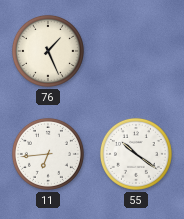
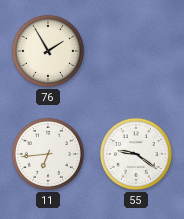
76: 1:26 -> 1:55
55: 10:21 -> 9:21
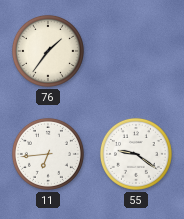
76: 1:55 -> 1:36
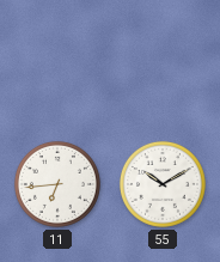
76: 1:36 -> none
55: 9:21 -> 10:10
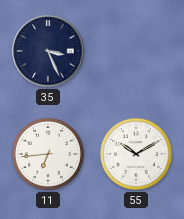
35: none -> 3:26
